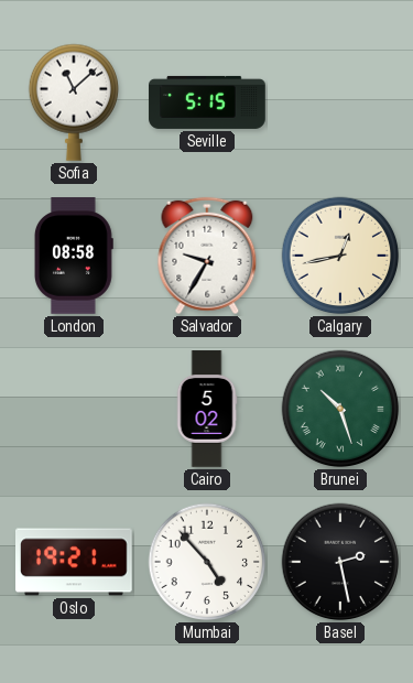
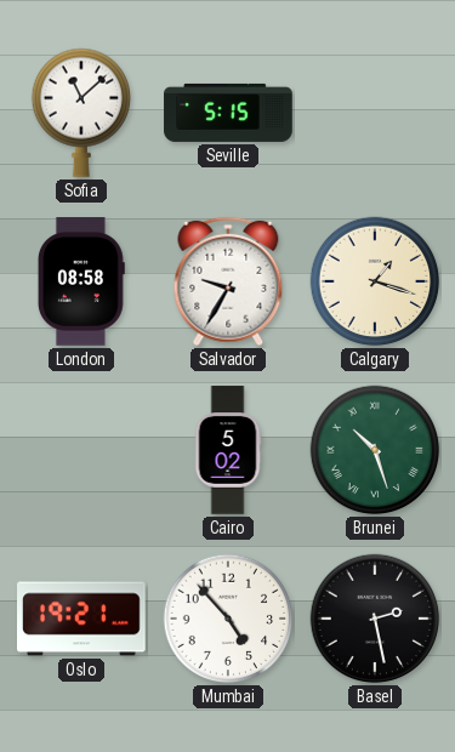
Calgary: 12:43 -> 1:18
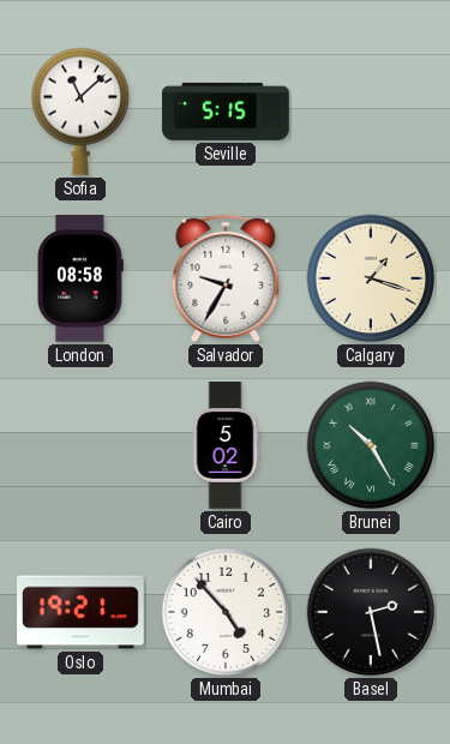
Brunei: 10:27 -> 10:25
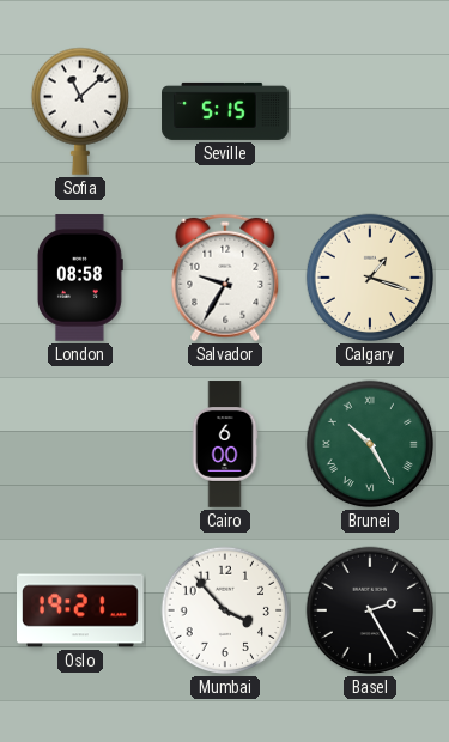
Cairo: 5:02 -> 6:00
Mumbai: 4:53 -> 3:53
Basel: 2:28 -> 2:25
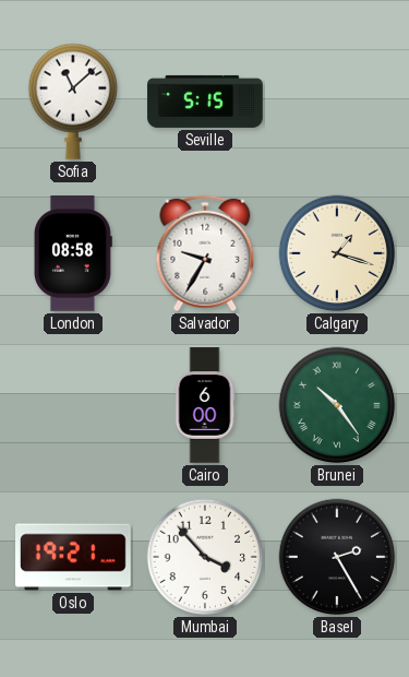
Brunei: 10:25 -> 10:24
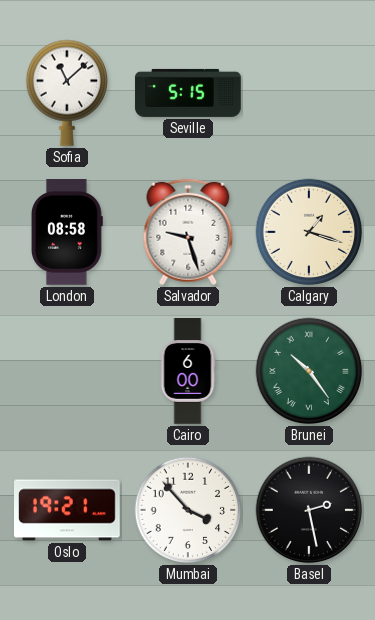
Salvador: 9:35 -> 9:27
Basel: 2:25 -> 2:28
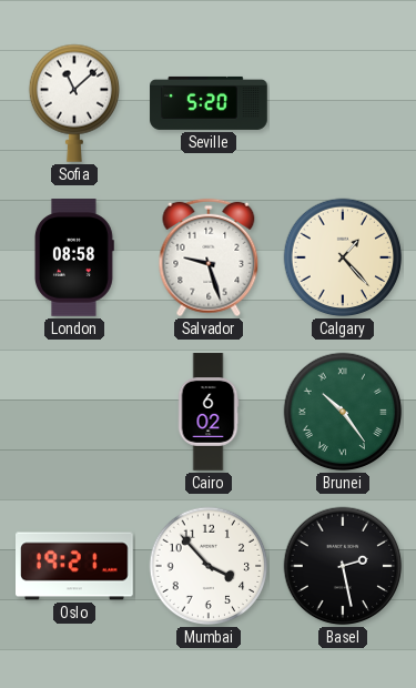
Seville: 5:15 -> 5:20
Calgary: 1:18 -> 1:23
Cairo: 6:00 -> 6:02
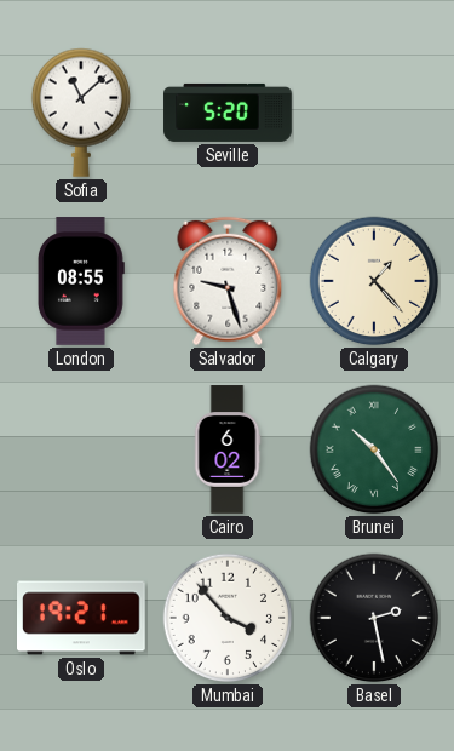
London: 08:58 -> 08:55
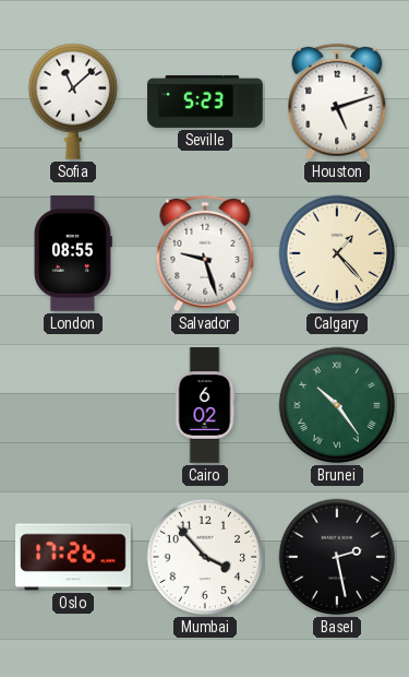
Seville: 5:20 -> 5:23
Houston: none -> 5:12
Oslo: 19:21 -> 17:26
